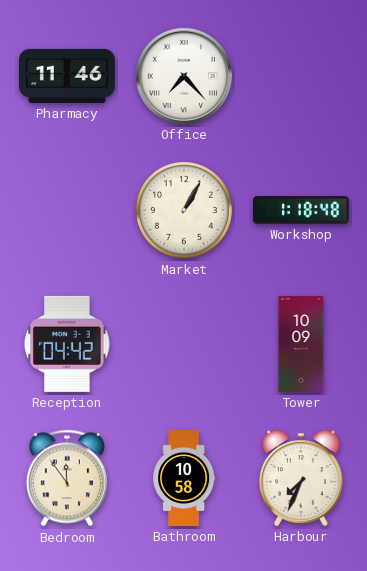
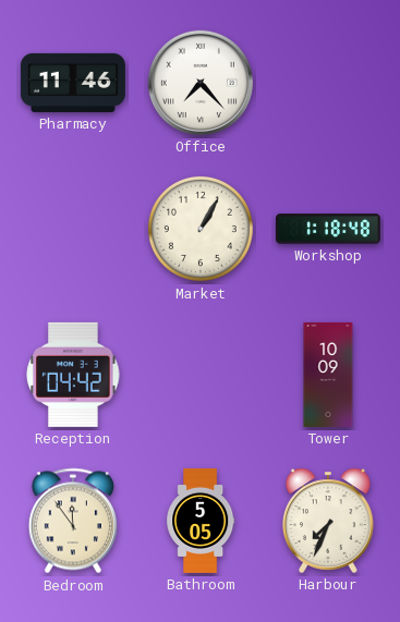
Bathroom: 10:58 -> 5:05
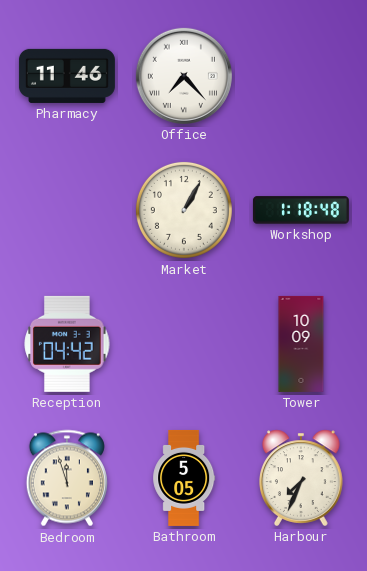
Bedroom: 11:54 -> 11:57
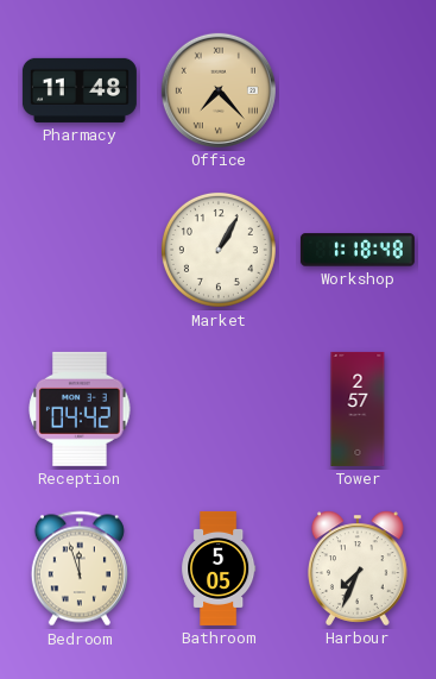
Pharmacy: 11:46 -> 11:48
Office dial: white -> champagne
Tower: 10:09 -> 2:57
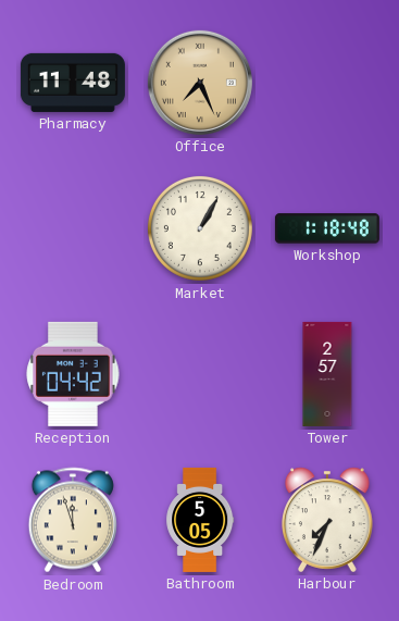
Office: 7:23 -> 7:26
